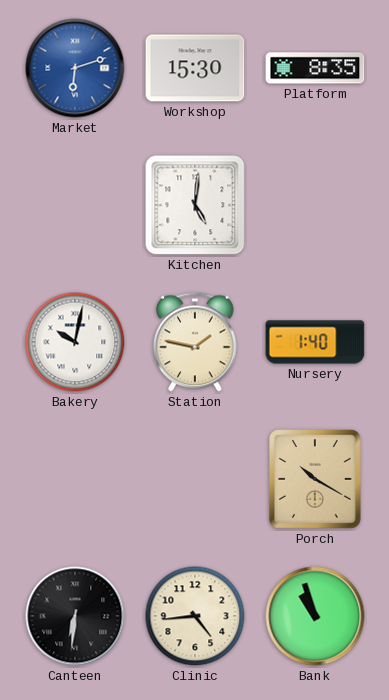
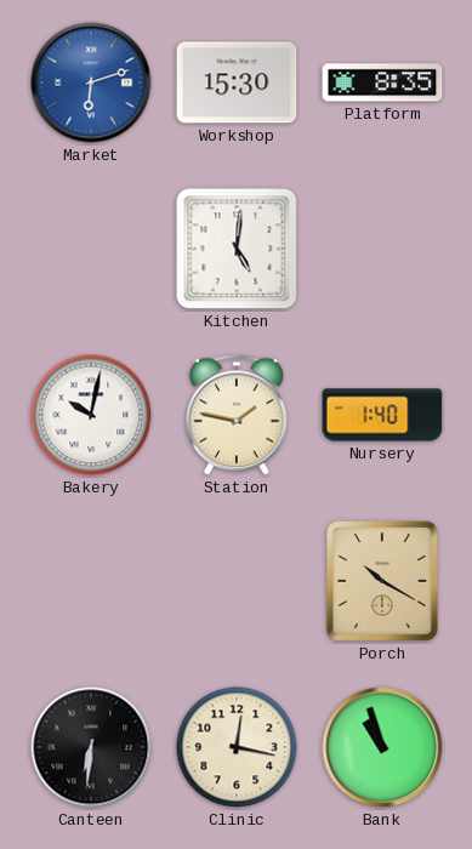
Clinic: 4:44 -> 12:17
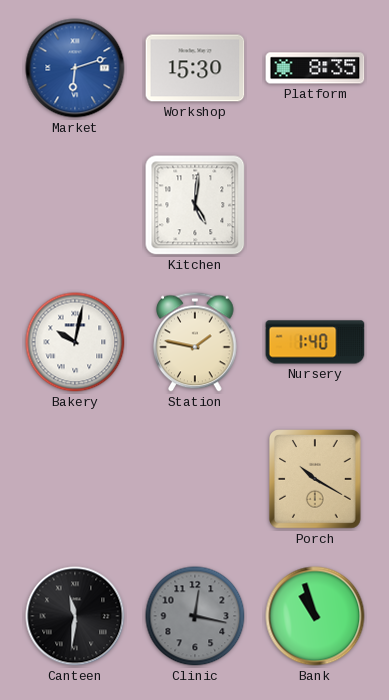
Canteen: 6:31 -> 11:31
Clinic dial: cream -> grey
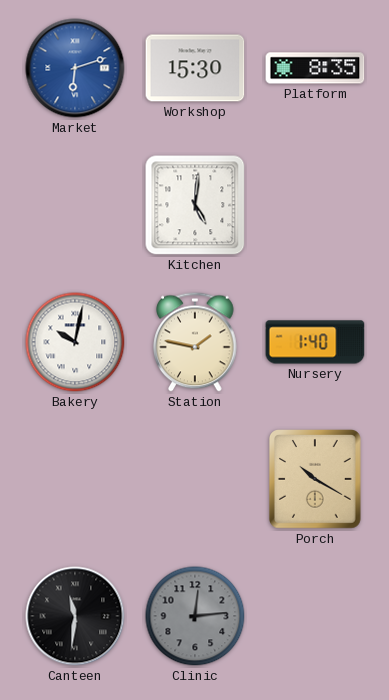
Clinic: 12:17 -> 12:14
Bank: 10:57 -> none
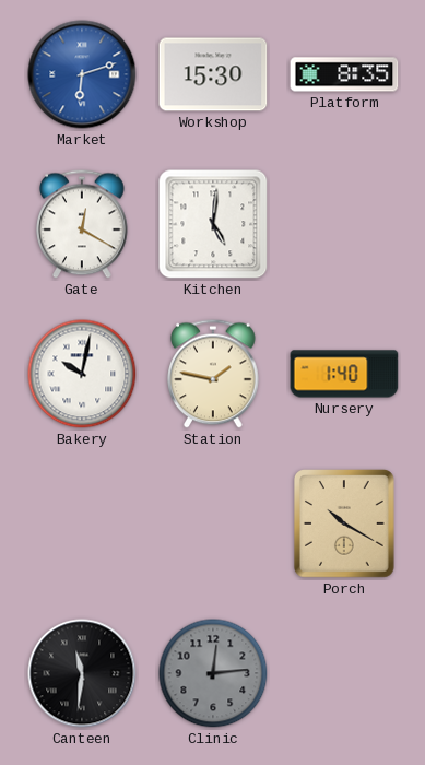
Gate: none -> 12:20
